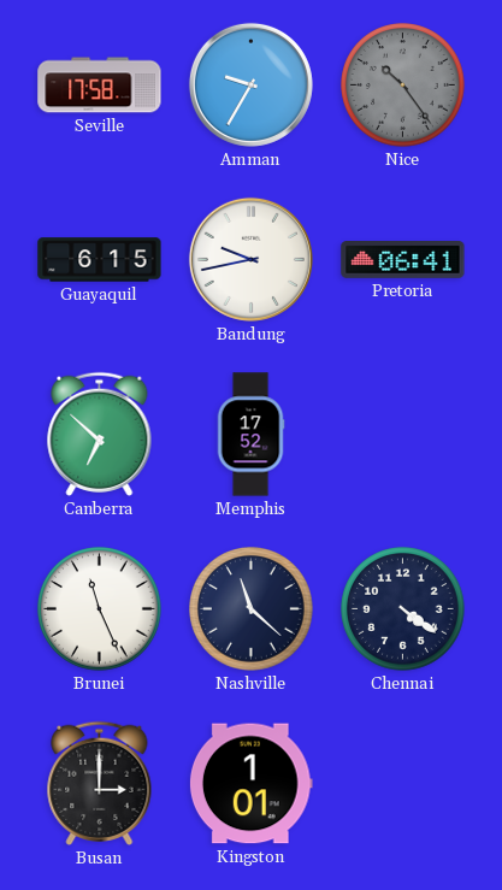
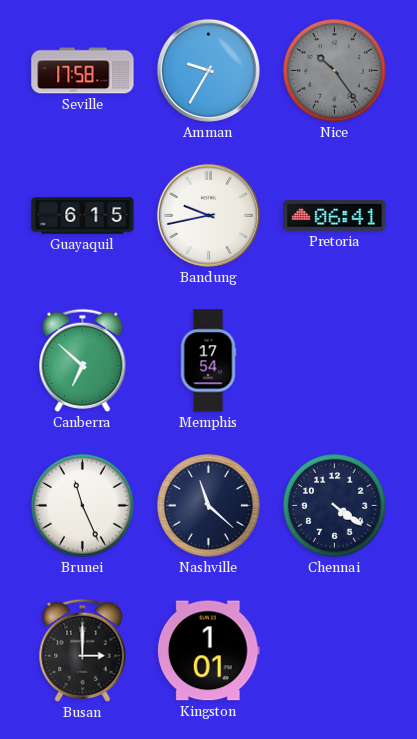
Memphis: 17:52 -> 17:54
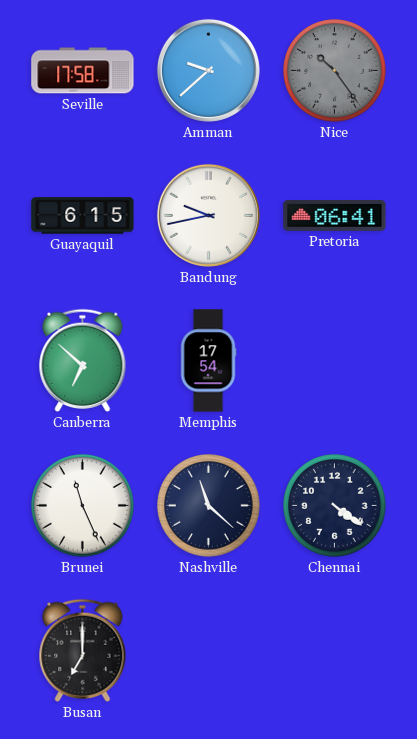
Amman: 9:35 -> 9:38
Busan: 3:00 -> 7:00
Kingston: 1:01 -> none
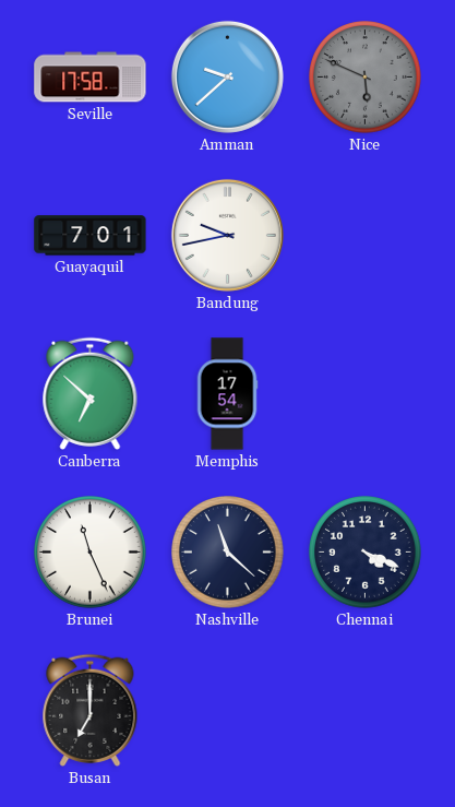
Nice: 10:24 -> 5:49
Guayaquil: 6:15 -> 7:01
Pretoria: 06:41 -> none
Chennai: 4:21 -> 4:19
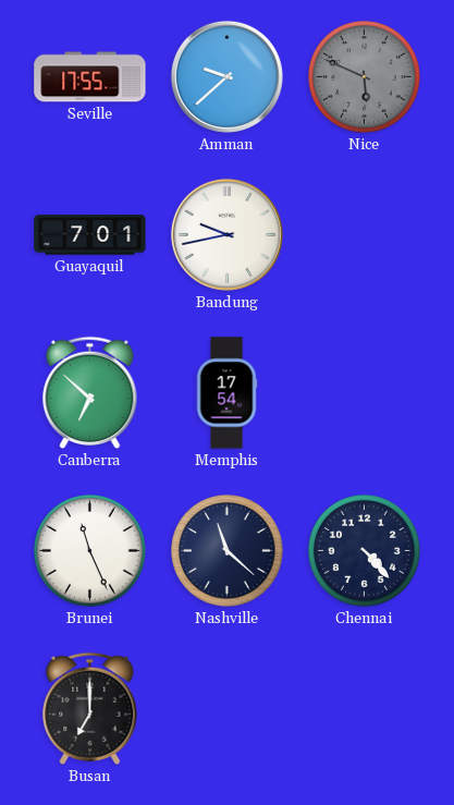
Seville: 17:58 -> 17:55
Chennai: 4:19 -> 4:23
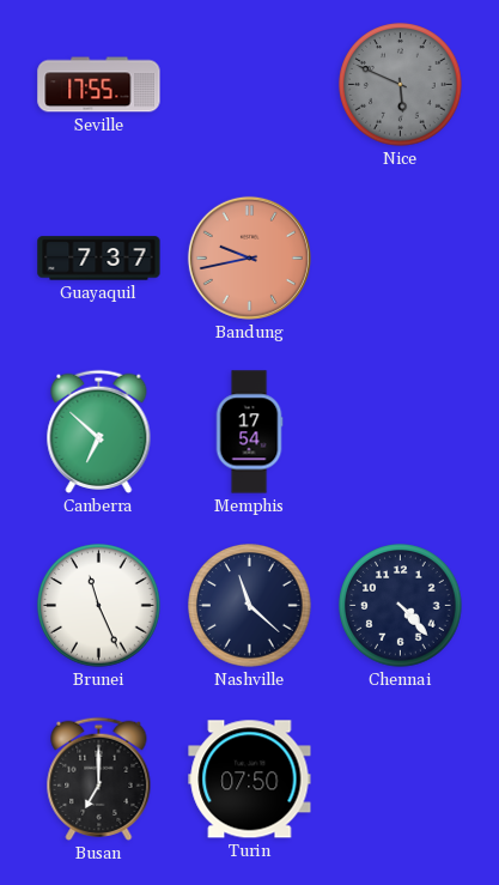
Amman: 9:38 -> none
Guayaquil: 7:01 -> 7:37
Bandung dial: white -> salmon
Turin: none -> 07:50
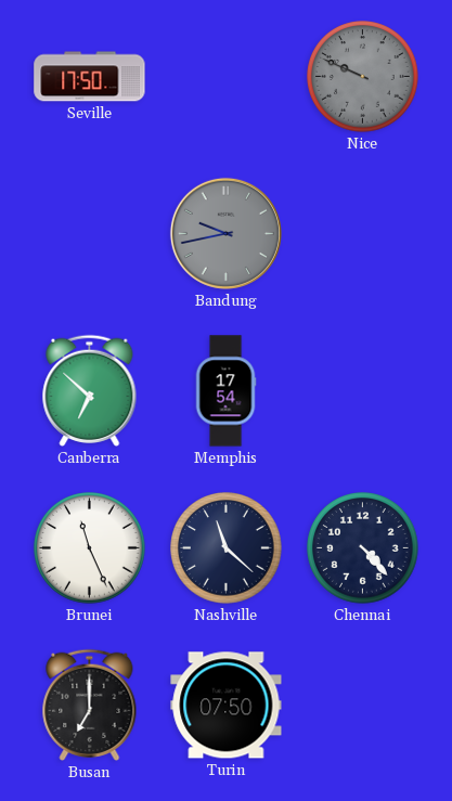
Seville: 17:55 -> 17:50
Nice: 5:49 -> 9:49
Guayaquil: 7:37 -> none
Bandung dial: salmon -> grey
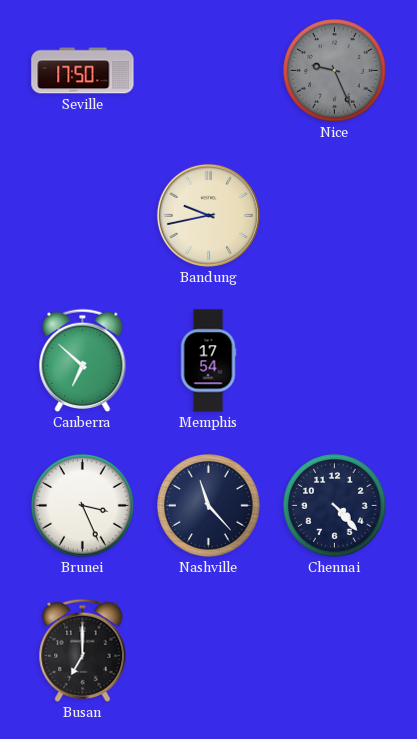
Nice: 9:49 -> 9:26
Bandung dial: grey -> cream
Brunei: 11:26 -> 3:26
Nashville: 11:22 -> 11:23
Turin: 07:50 -> none
